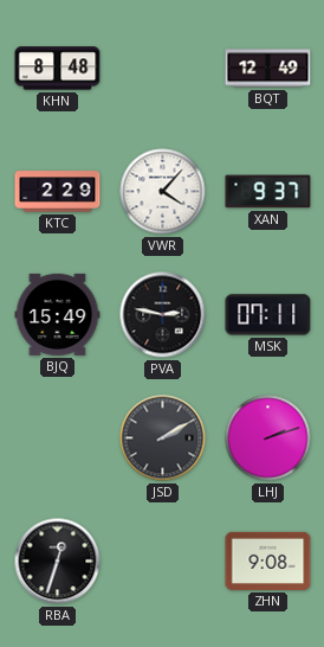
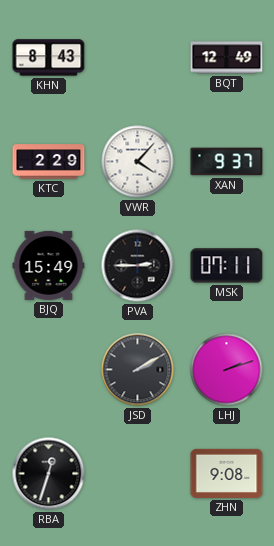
KHN: 8:48 -> 8:43
PVA: 2:47 -> 2:45
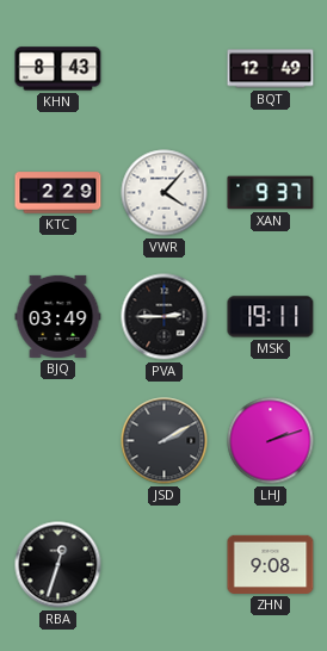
BJQ: 15:49 -> 03:49
MSK: 07:11 -> 19:11
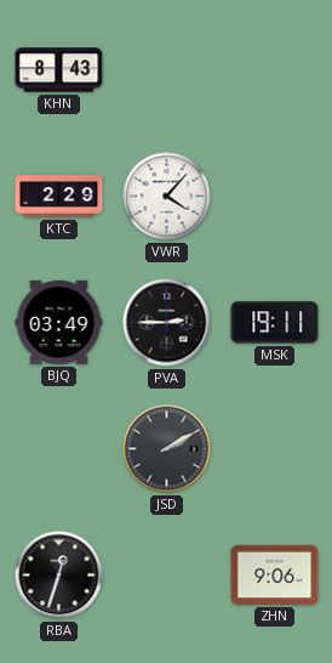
BQT: 12:49 -> none
XAN: 9:37 -> none
LHJ: 2:12 -> none
ZHN: 9:08 -> 9:06
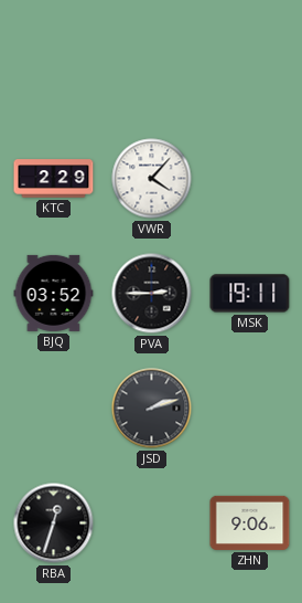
KHN: 8:43 -> none
BJQ: 03:49 -> 03:52
JSD: 2:10 -> 2:12
